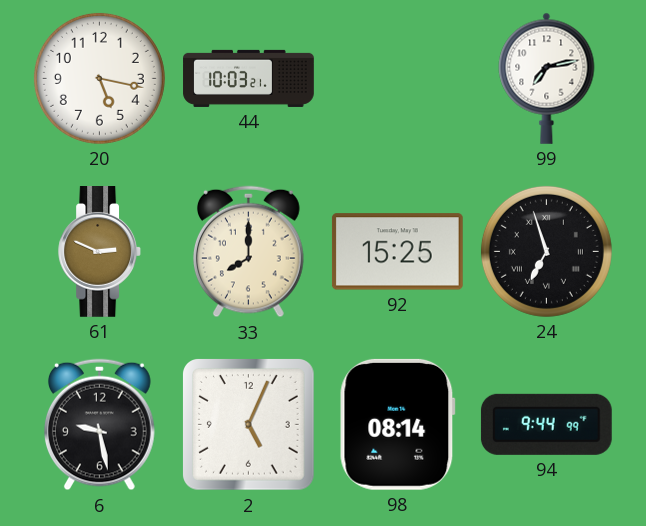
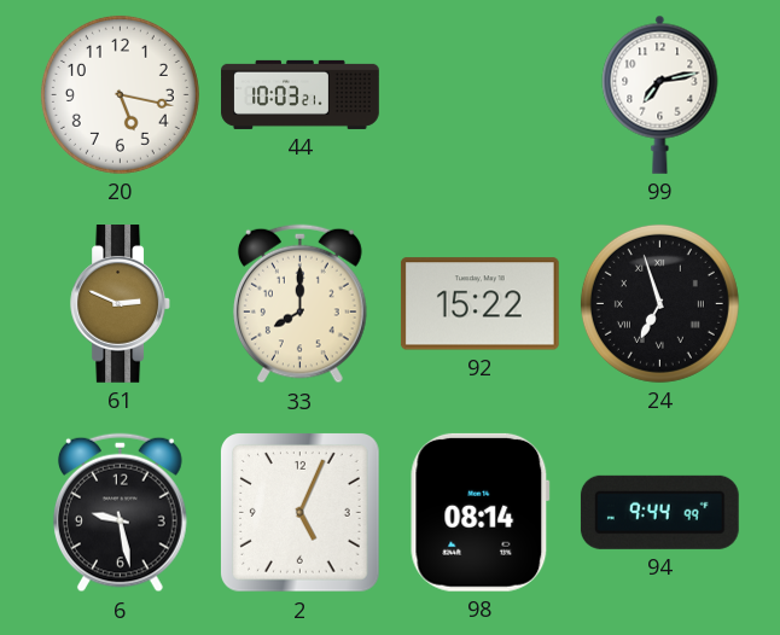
92: 15:25 -> 15:22
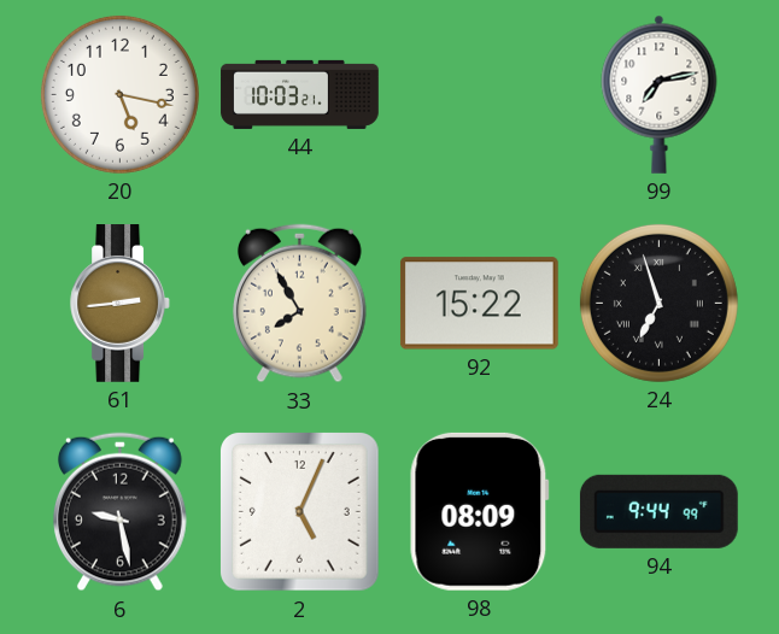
61: 2:49 -> 2:44
33: 8:00 -> 7:55
98: 08:14 -> 08:09
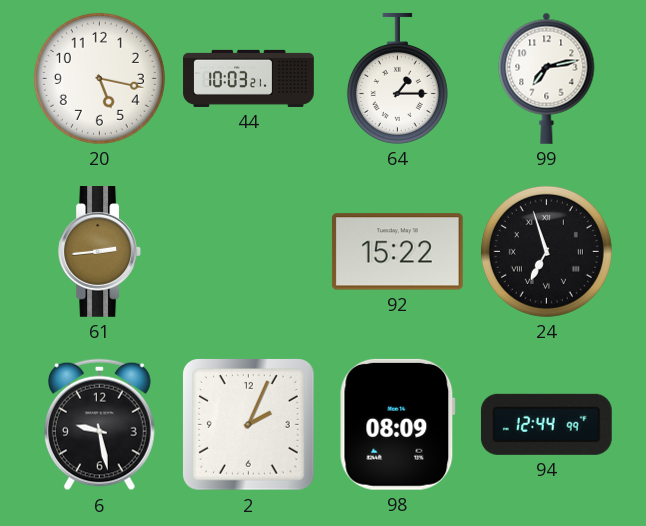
64: none -> 1:15
33: 7:55 -> none
2: 5:04 -> 2:04
94: 9:44 -> 12:44
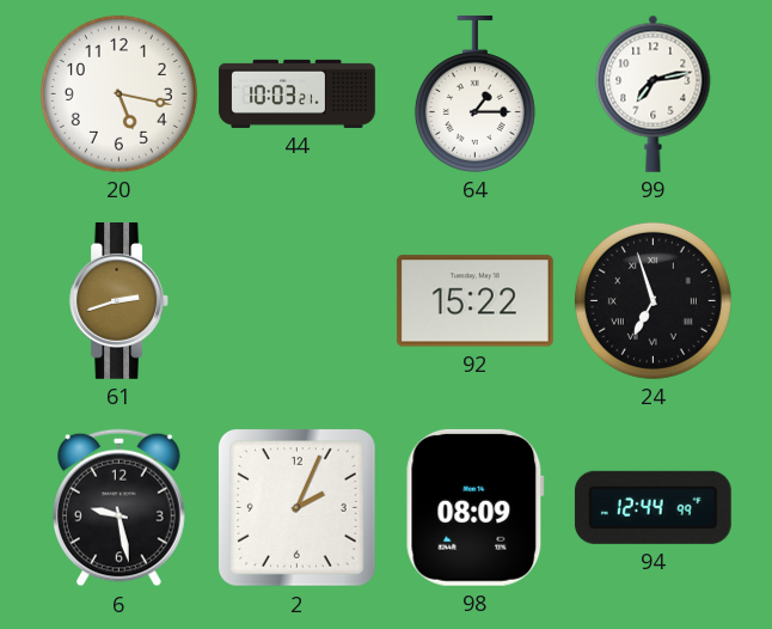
61: 2:44 -> 2:42
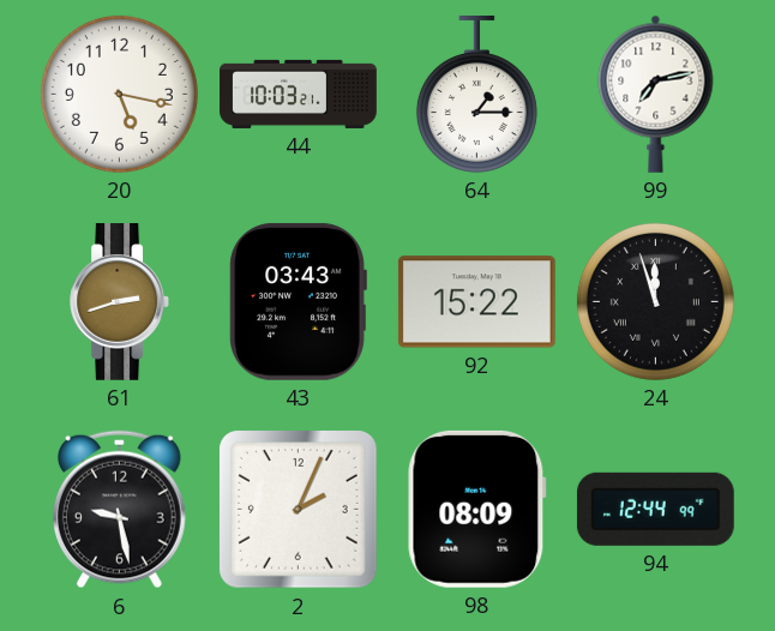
43: none -> 03:43
24: 6:57 -> 11:57
